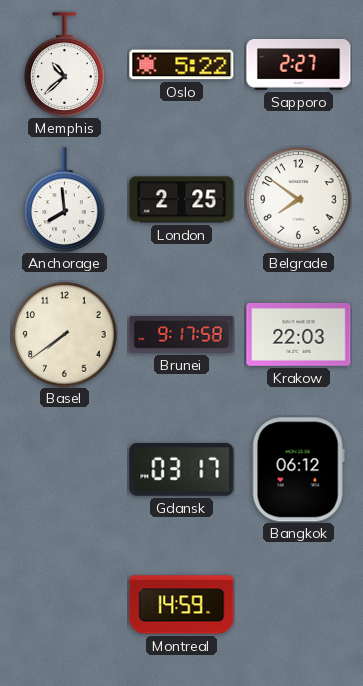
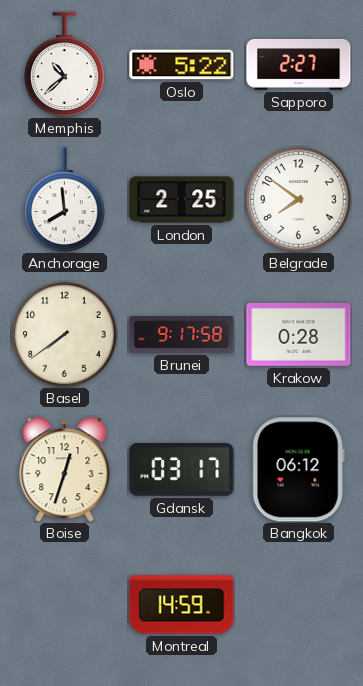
Krakow: 22:03 -> 0:28
Boise: none -> 12:33
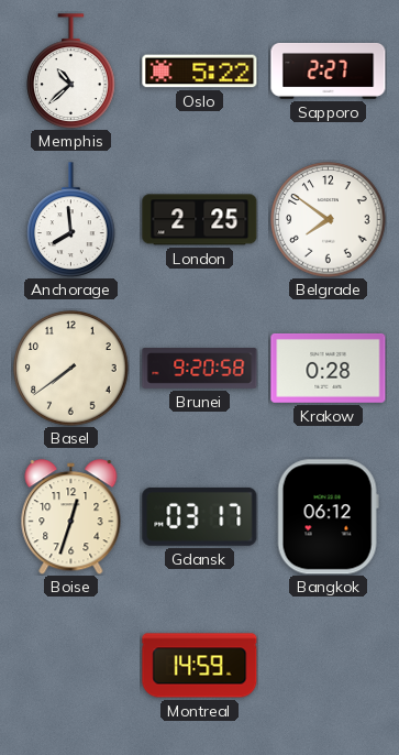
Brunei: 9:17 -> 9:20
